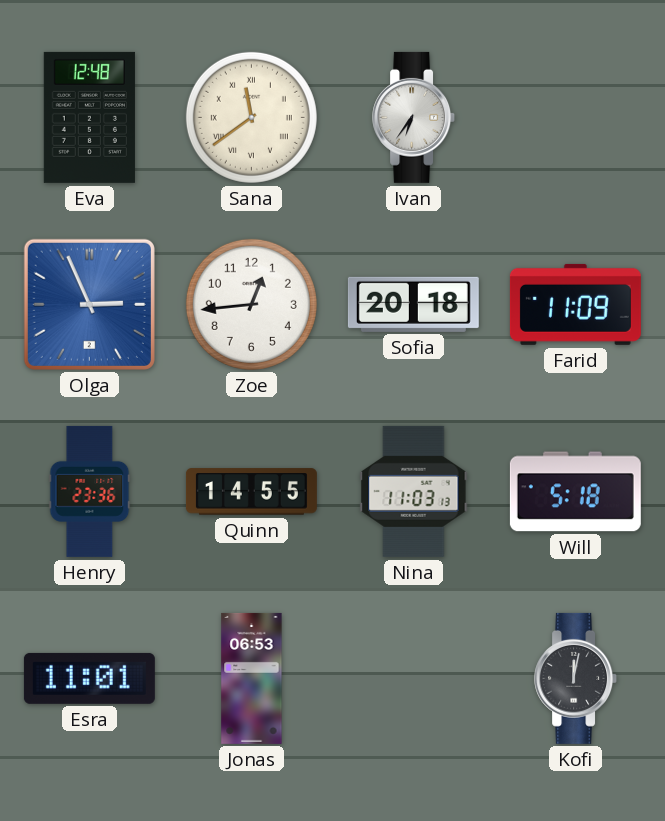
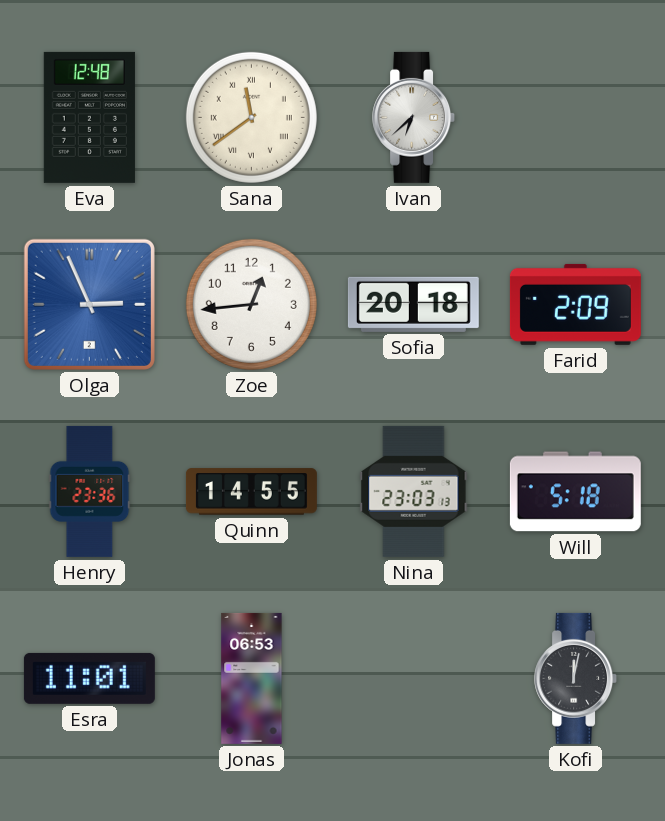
Ivan: 6:36 -> 6:38
Farid: 11:09 -> 2:09
Nina: 11:03 -> 23:03
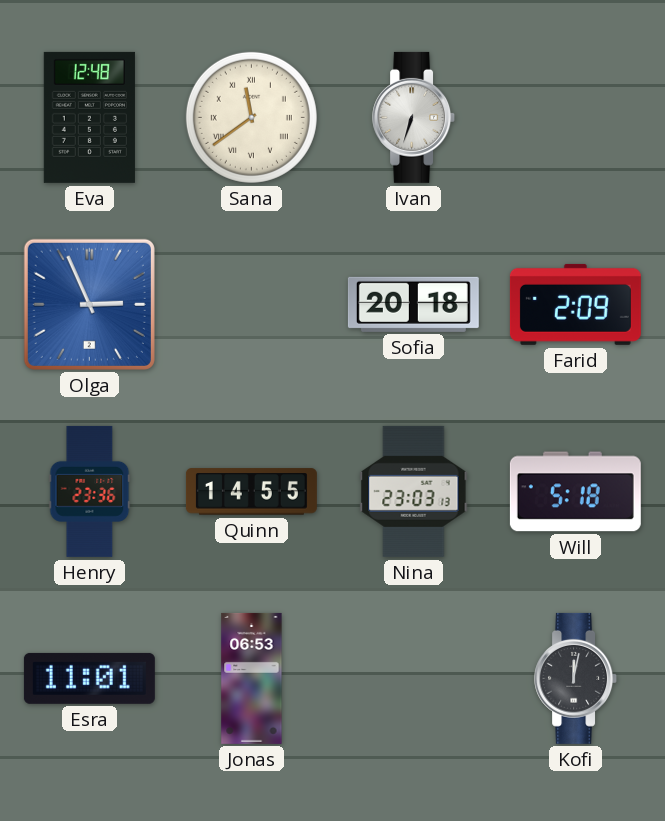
Ivan: 6:38 -> 6:33
Zoe: 12:44 -> none
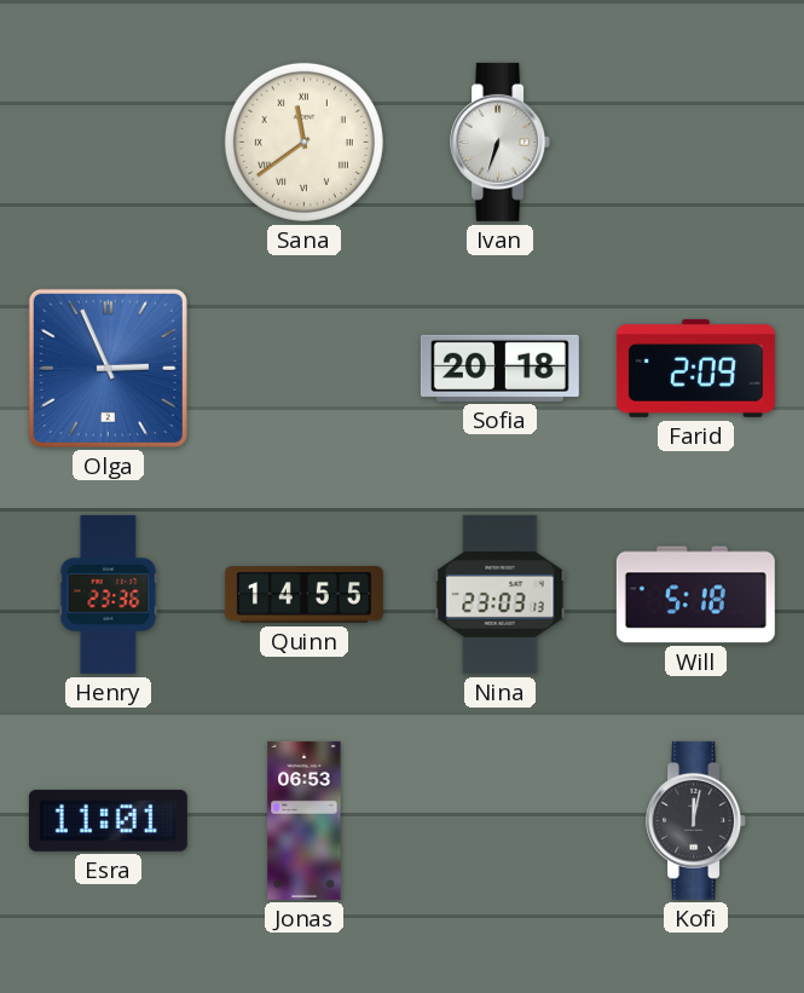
Eva: 12:48 -> none
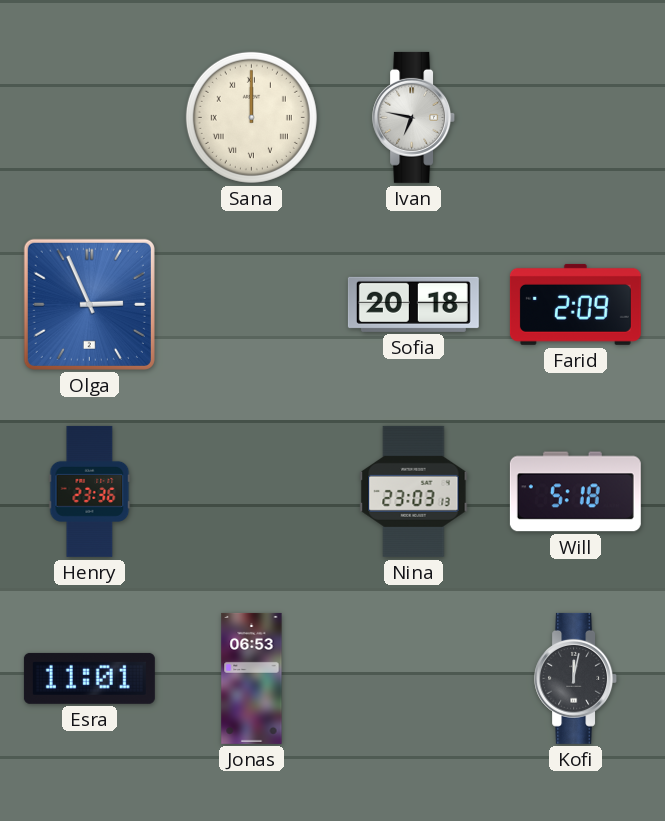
Sana: 11:39 -> 12:00
Ivan: 6:33 -> 6:47
Quinn: 14:55 -> none
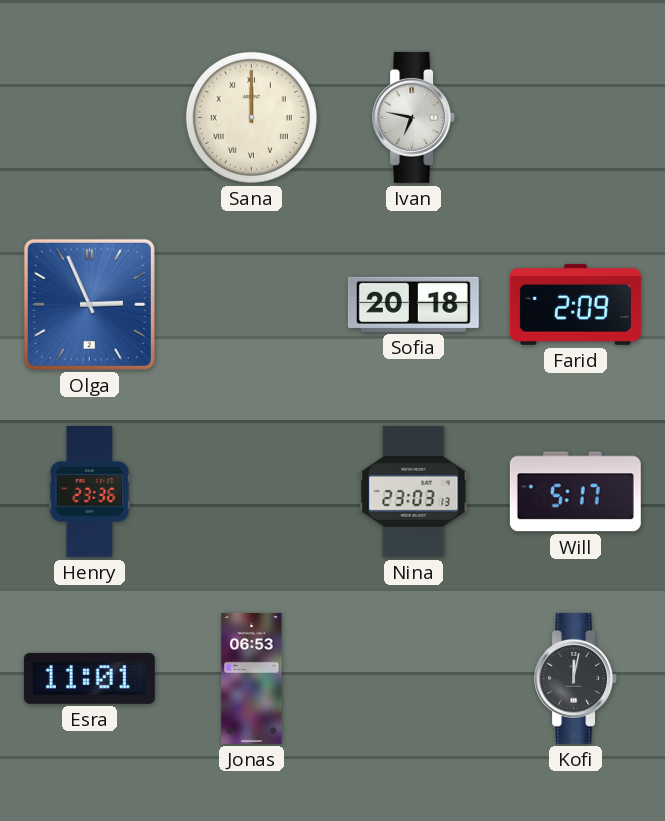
Will: 5:18 -> 5:17
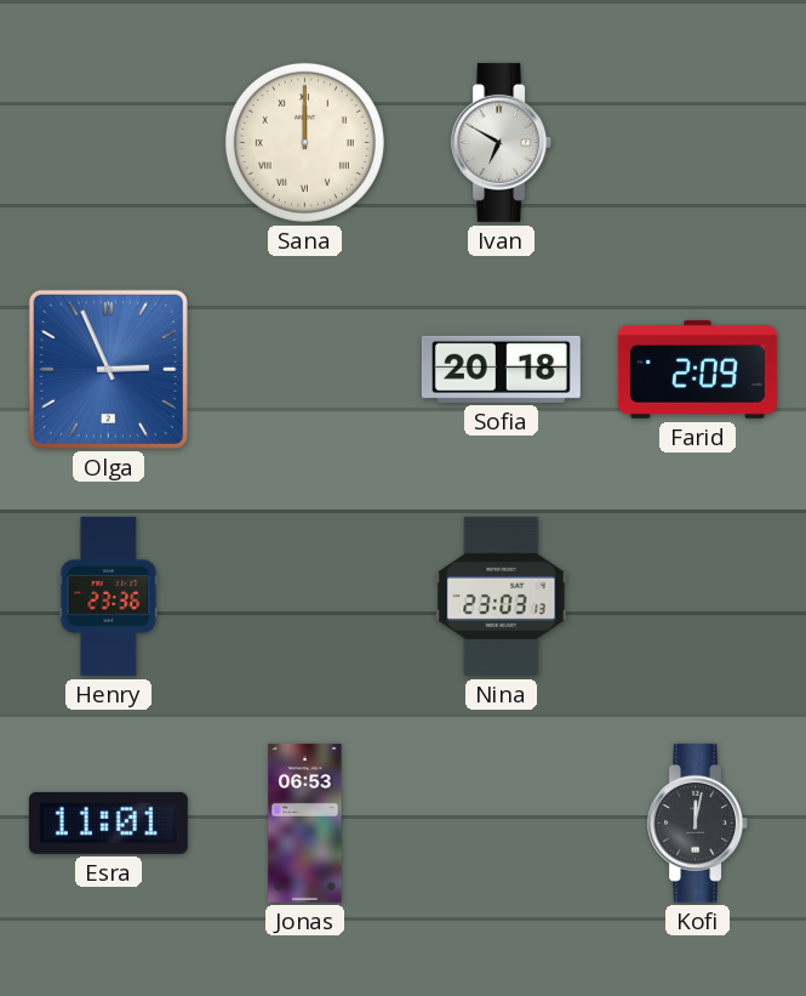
Ivan: 6:47 -> 6:50
Will: 5:17 -> none
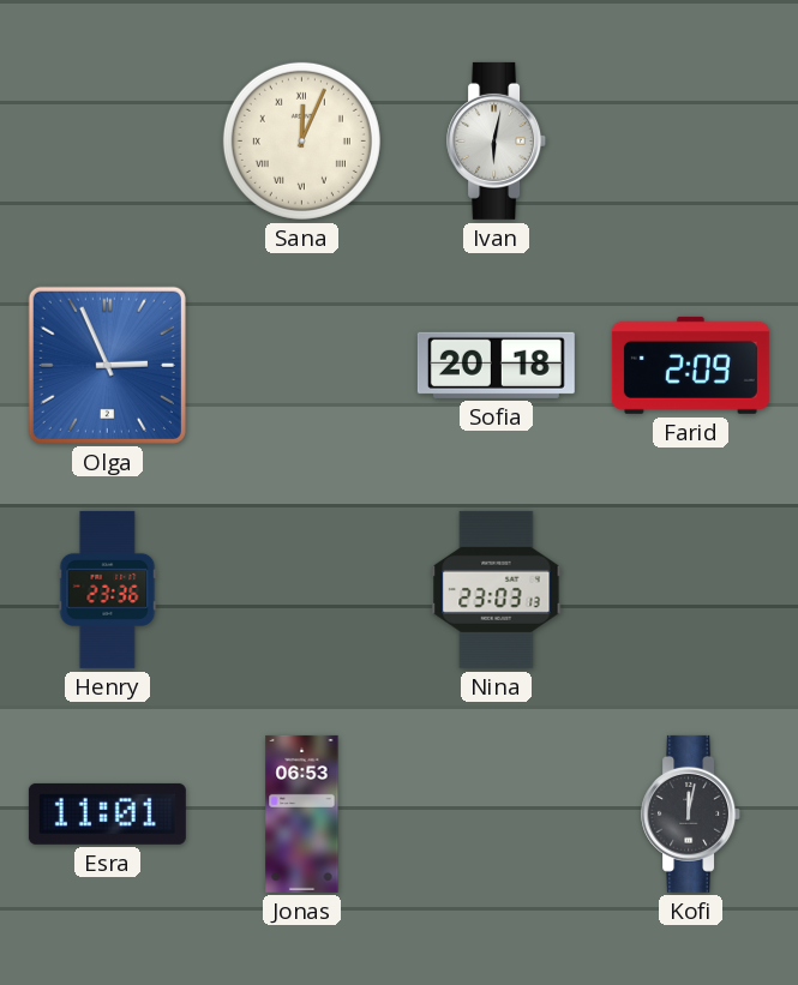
Sana: 12:00 -> 12:04
Ivan: 6:50 -> 6:02
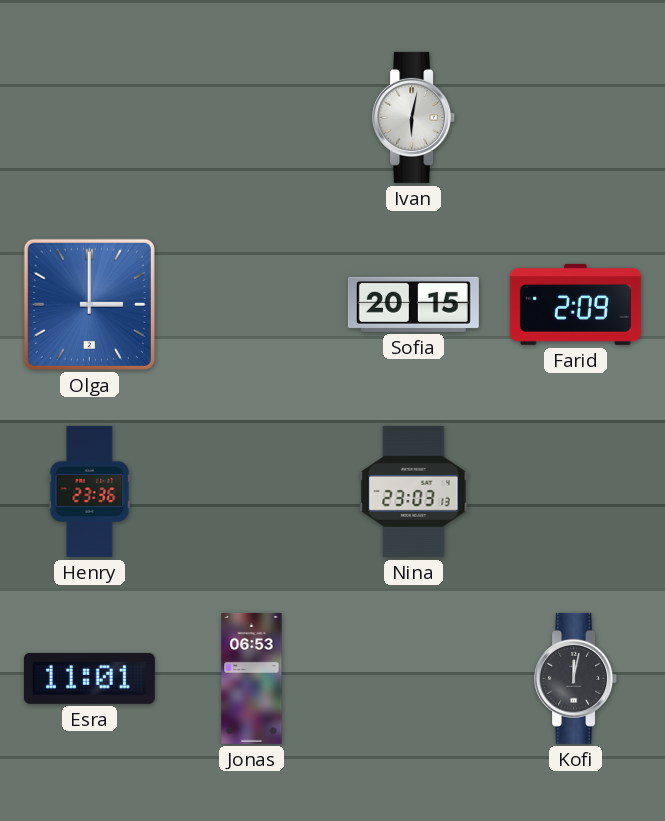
Sana: 12:04 -> none
Olga: 2:56 -> 3:00
Sofia: 20:18 -> 20:15
